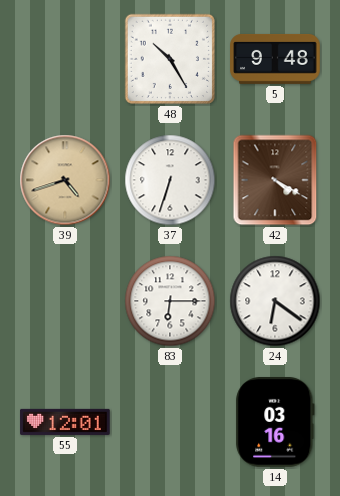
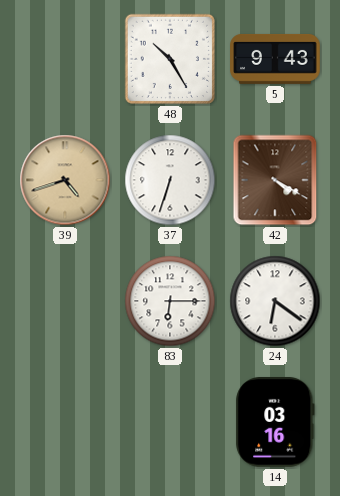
5: 9:48 -> 9:43
55: 12:01 -> none
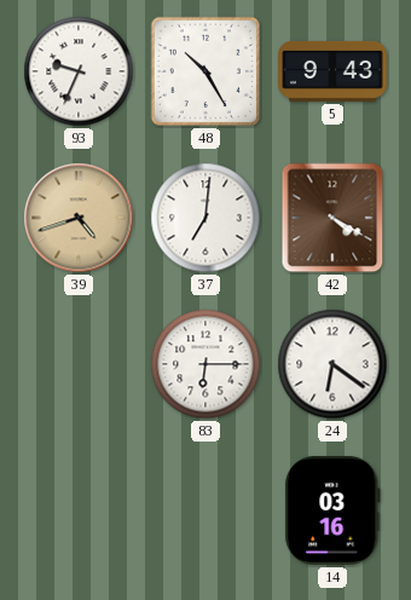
93: none -> 9:34
37: 6:33 -> 7:01
